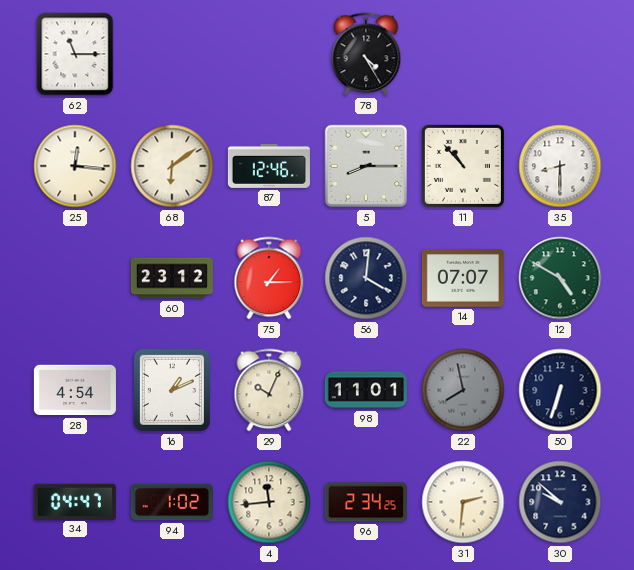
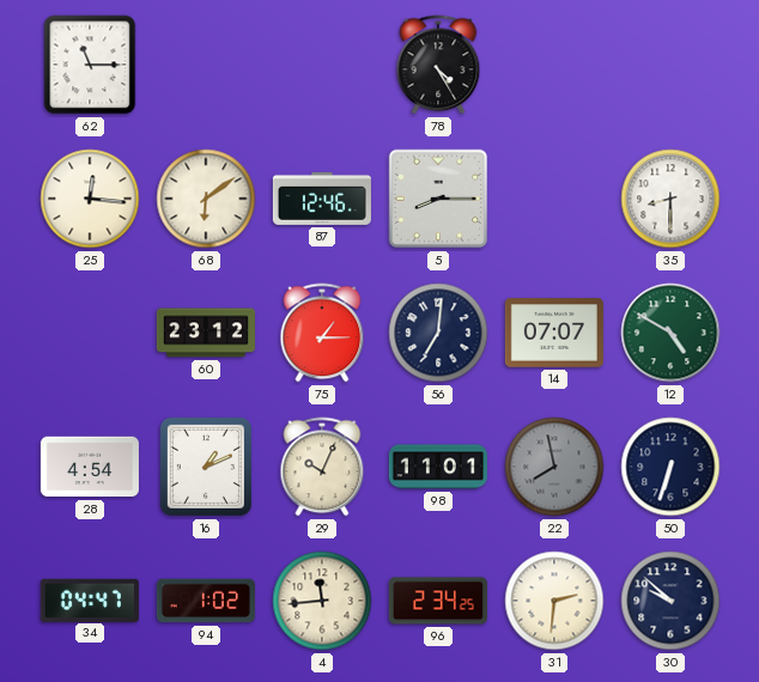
11: 10:53 -> none
56: 4:01 -> 7:01
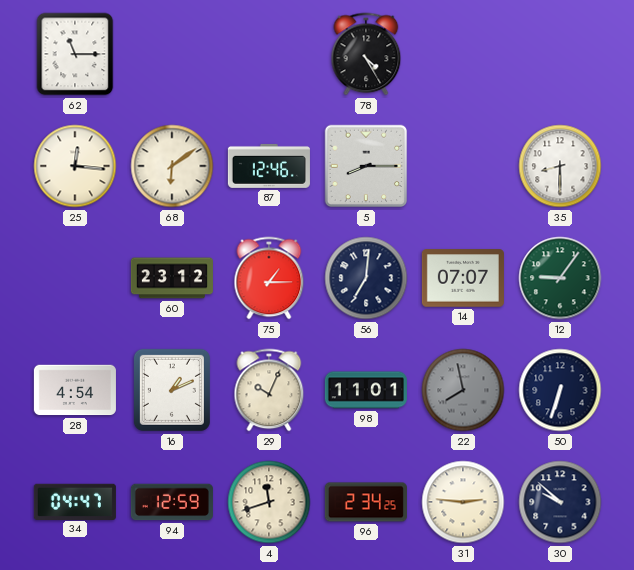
12: 4:50 -> 9:06
94: 1:02 -> 12:59
4: 11:44 -> 11:42
31: 2:31 -> 2:46
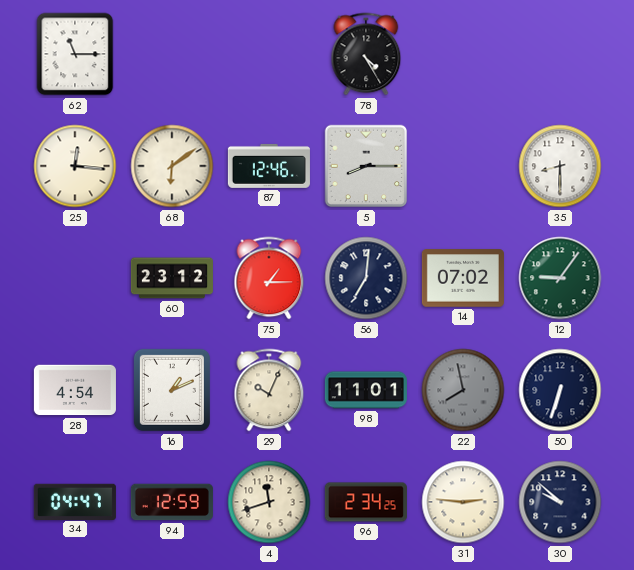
14: 07:07 -> 07:02
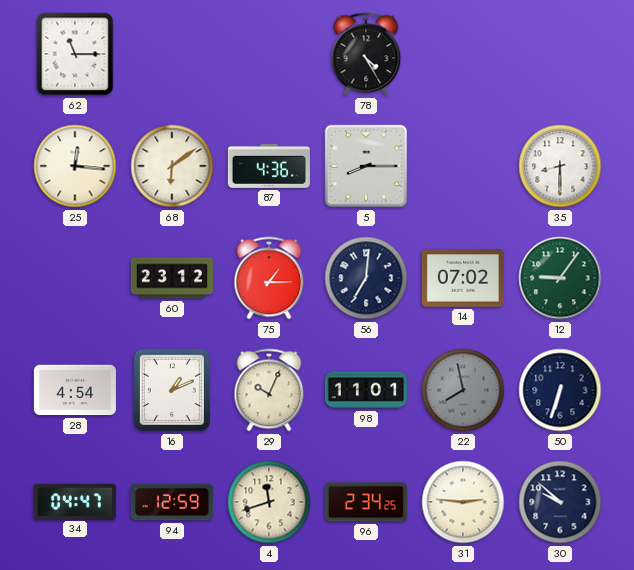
87: 12:46 -> 4:36
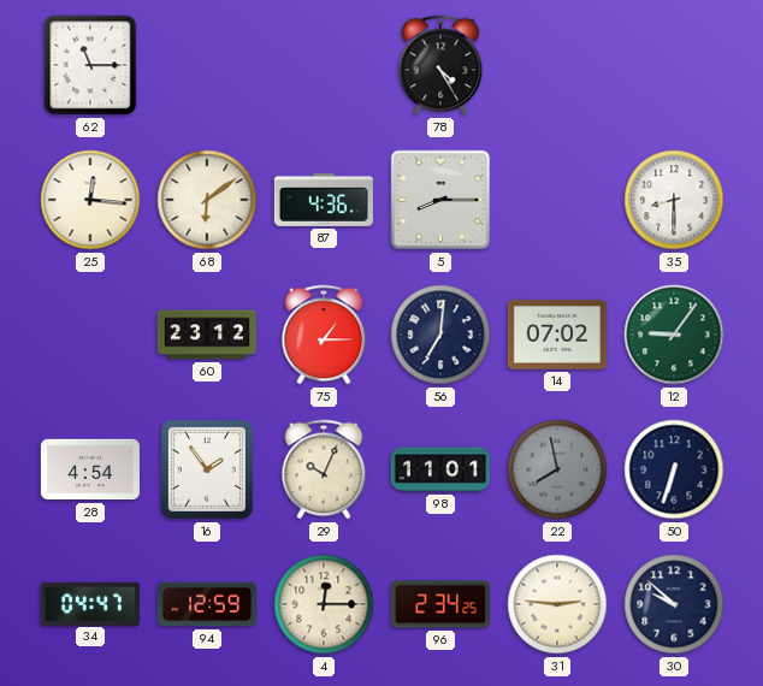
16: 1:11 -> 1:54
4: 11:42 -> 12:15
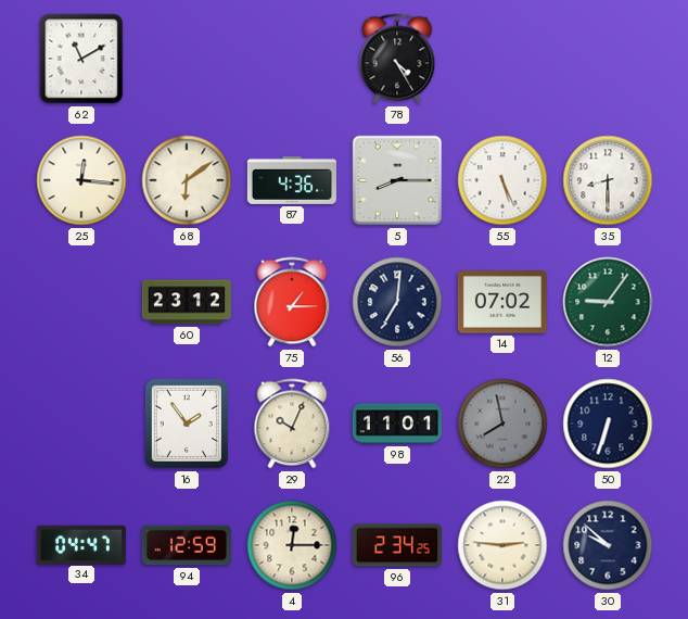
62: 11:15 -> 11:10
55: none -> 5:26
28: 4:54 -> none
